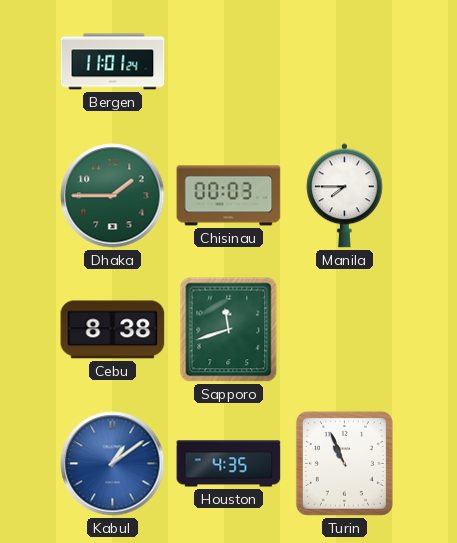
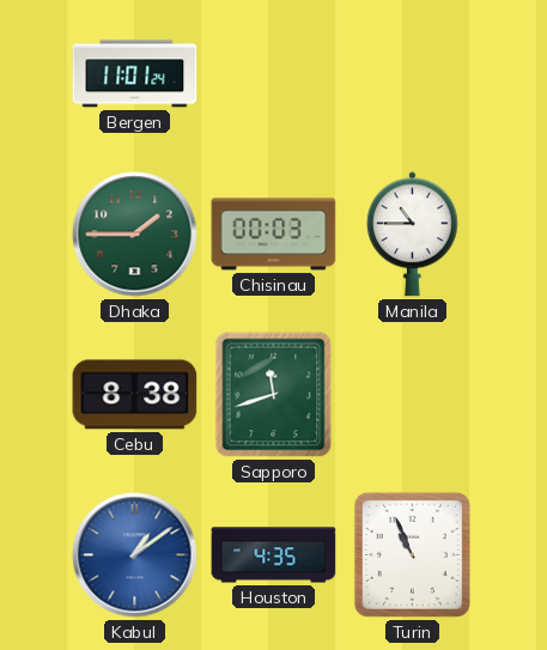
Manila: 7:45 -> 10:45
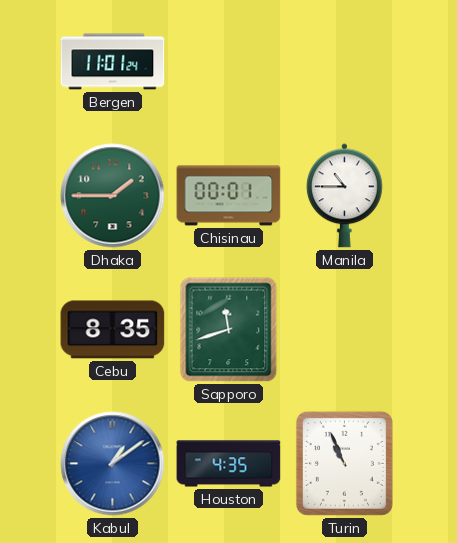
Chisinau: 00:03 -> 00:01
Cebu: 8:38 -> 8:35
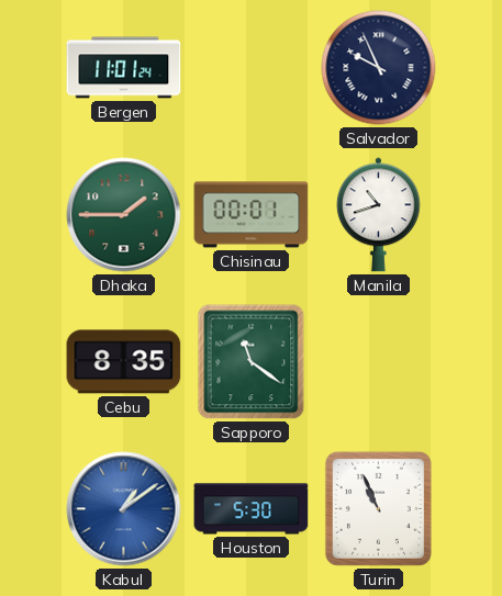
Salvador: none -> 9:56
Manila: 10:45 -> 10:42
Sapporo: 11:42 -> 11:21
Houston: 4:35 -> 5:30
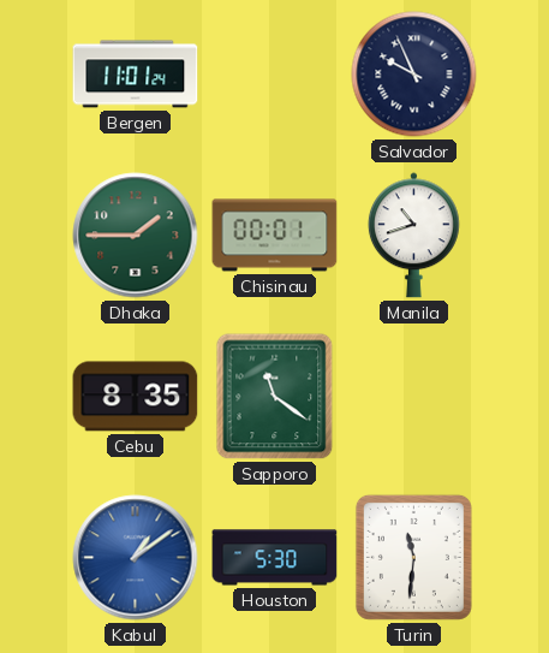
Turin: 10:56 -> 11:31
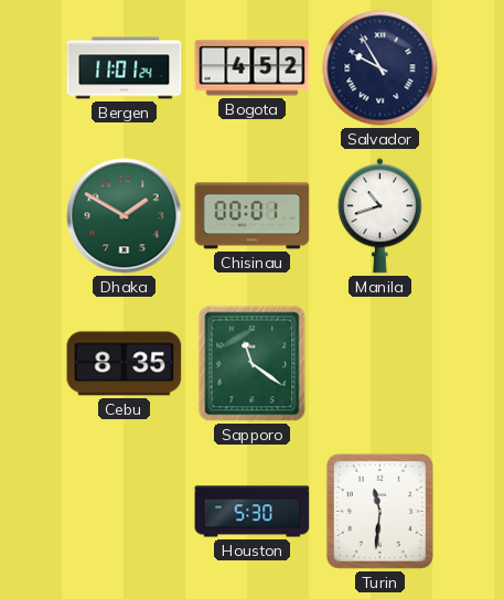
Bogota: none -> 4:52
Salvador: 9:56 -> 9:55
Dhaka: 1:45 -> 1:50
Kabul: 1:09 -> none
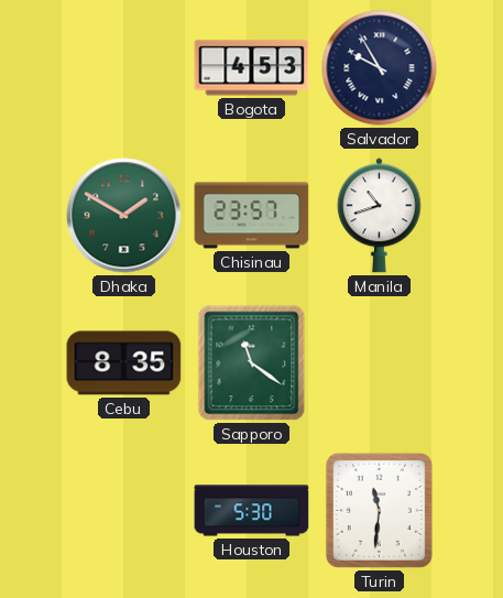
Bergen: 11:01 -> none
Bogota: 4:52 -> 4:53
Chisinau: 00:01 -> 23:57
